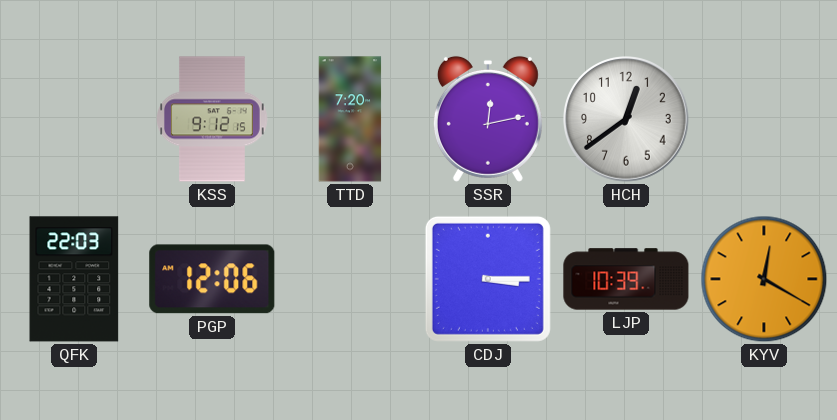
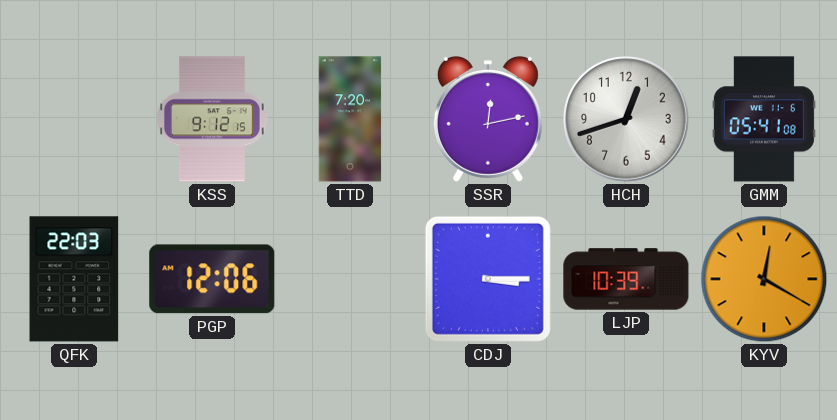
HCH: 12:39 -> 12:42
GMM: none -> 05:41
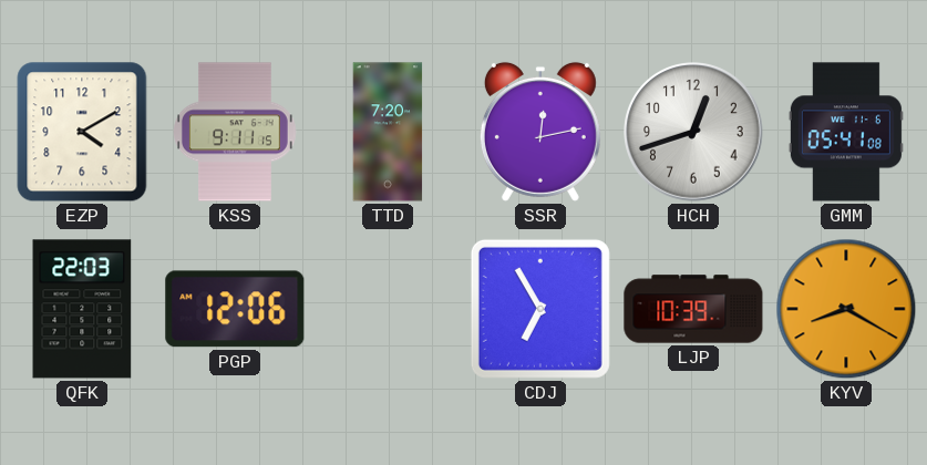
EZP: none -> 4:10
KSS: 9:12 -> 9:11
CDJ: 3:15 -> 6:55
KYV: 12:20 -> 8:20
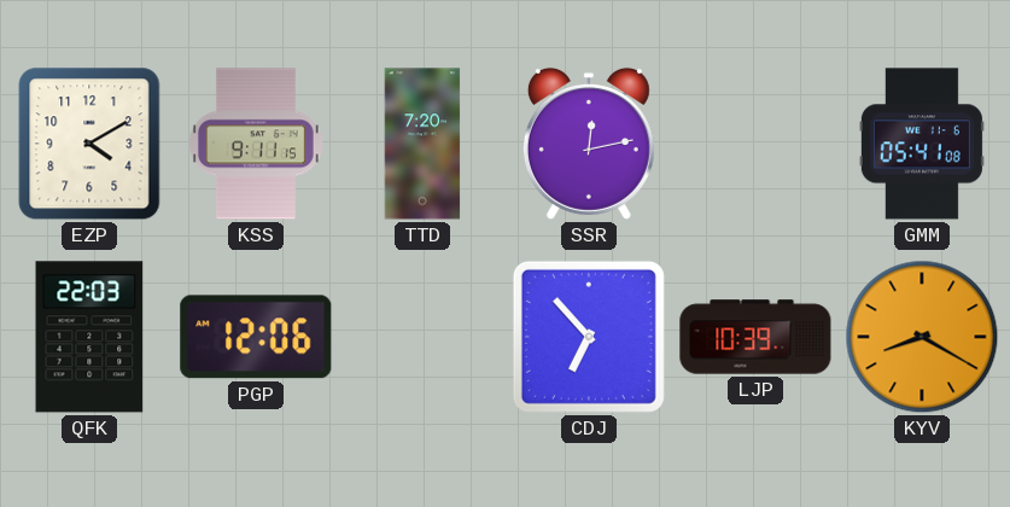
HCH: 12:42 -> none
CDJ: 6:55 -> 6:53
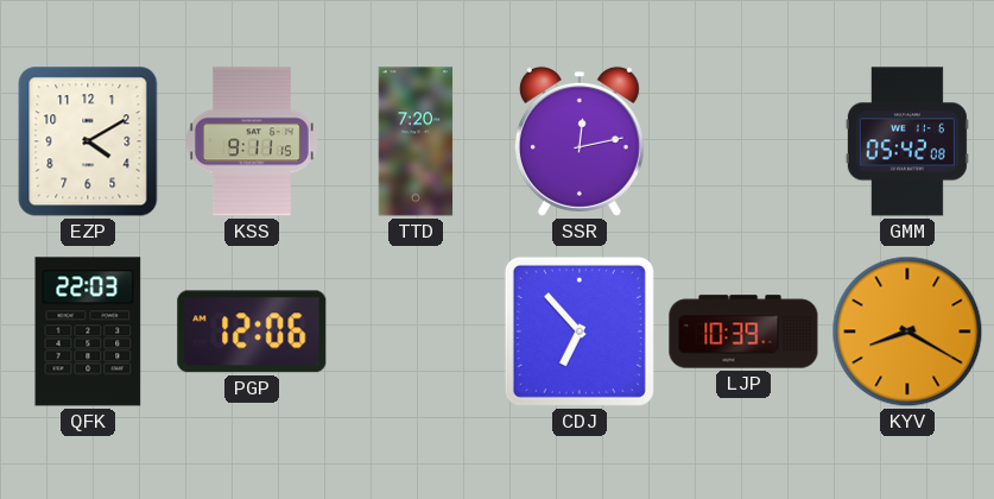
GMM: 05:41 -> 05:42
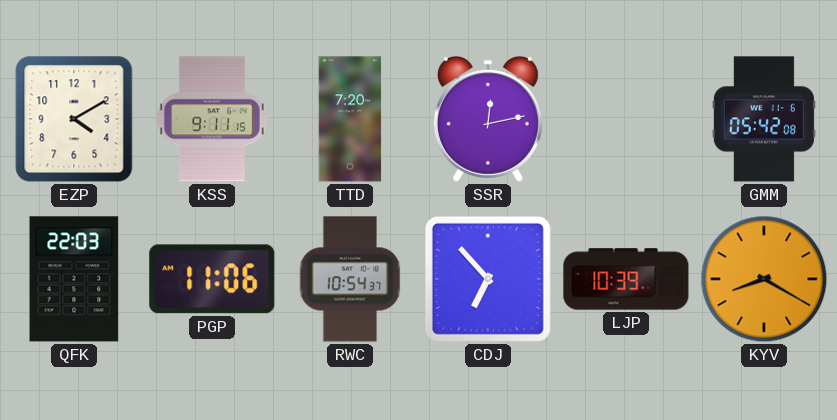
PGP: 12:06 -> 11:06
RWC: none -> 10:54
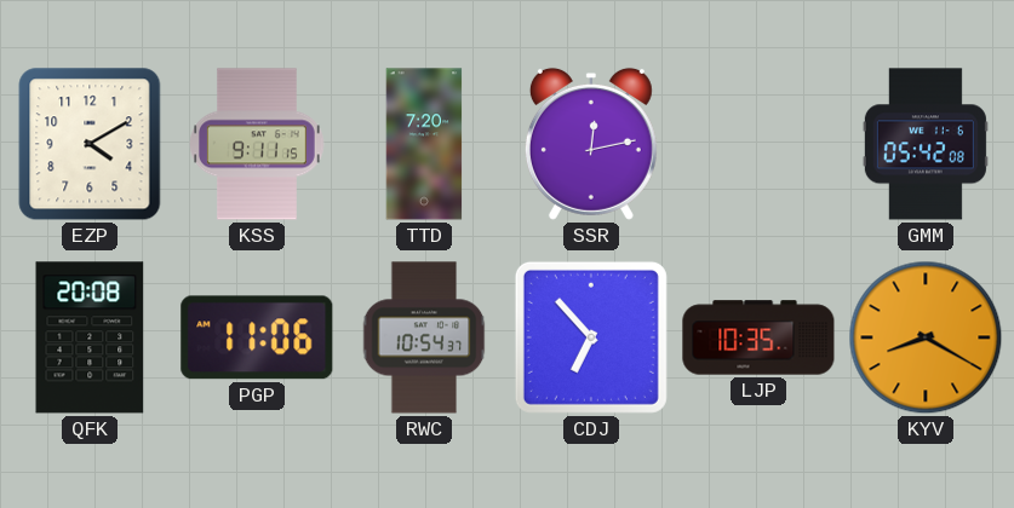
QFK: 22:03 -> 20:08
LJP: 10:39 -> 10:35
